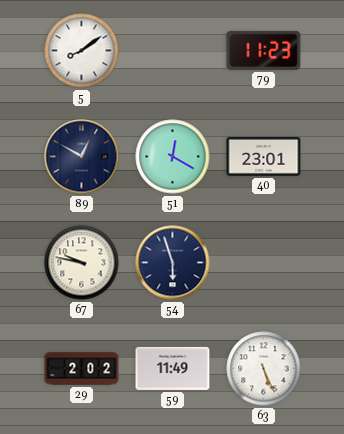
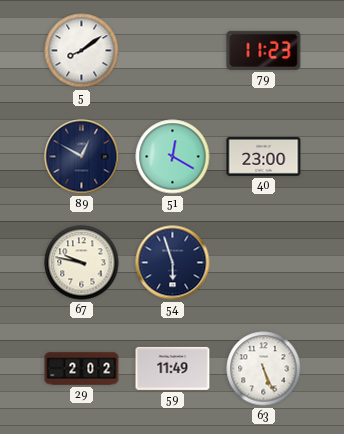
40: 23:01 -> 23:00
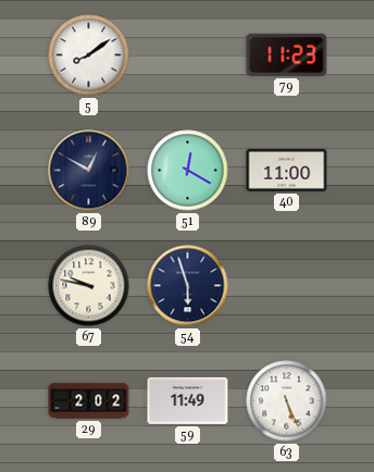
40: 23:00 -> 11:00
